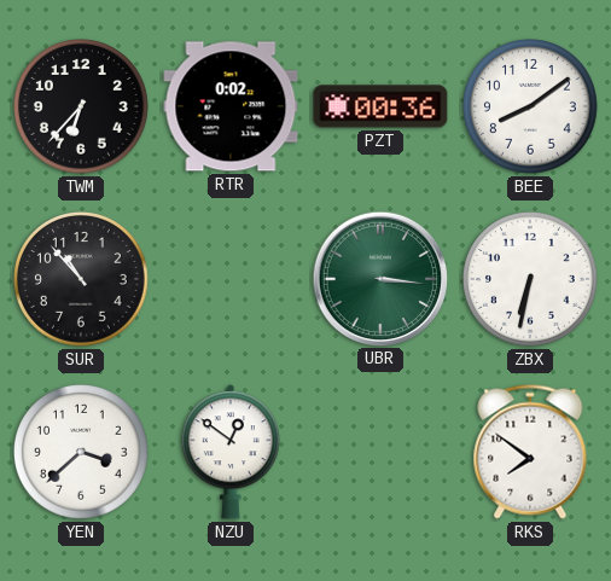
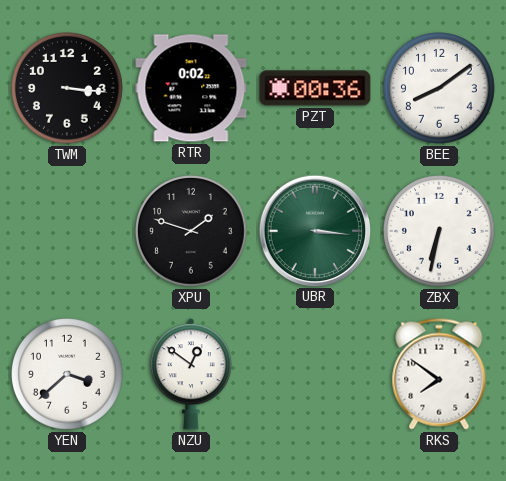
TWM: 6:37 -> 3:16
SUR: 10:53 -> none
XPU: none -> 1:48
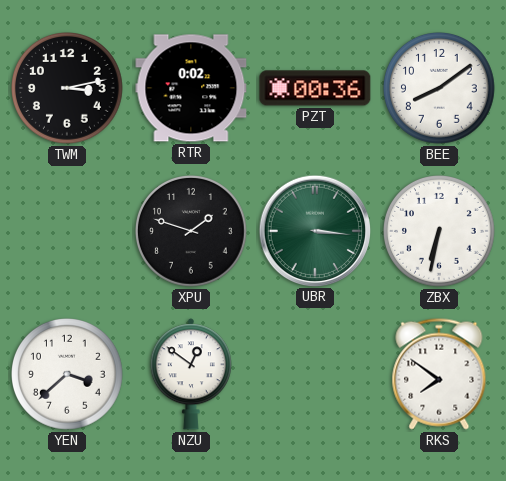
TWM: 3:16 -> 3:13
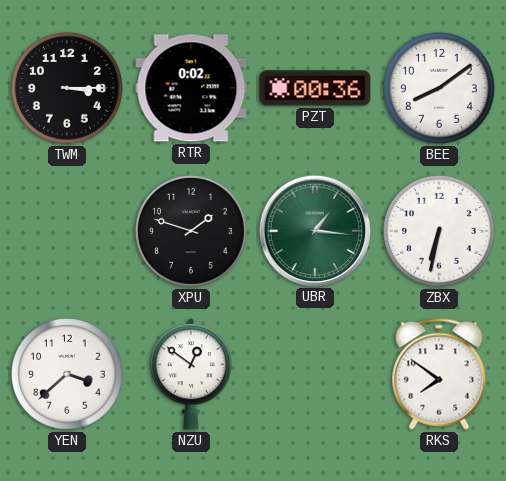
TWM: 3:13 -> 3:15
UBR: 3:16 -> 1:16
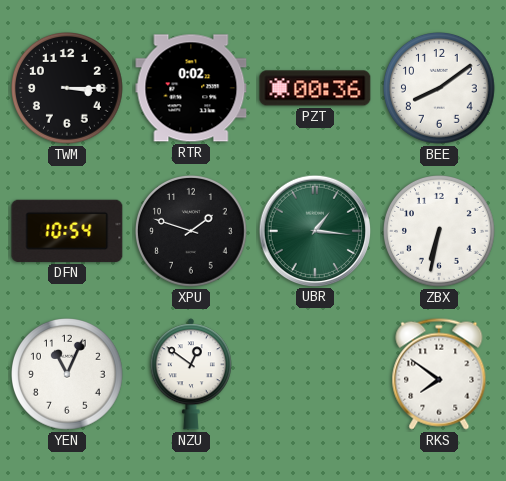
DFN: none -> 10:54
YEN: 3:38 -> 11:04
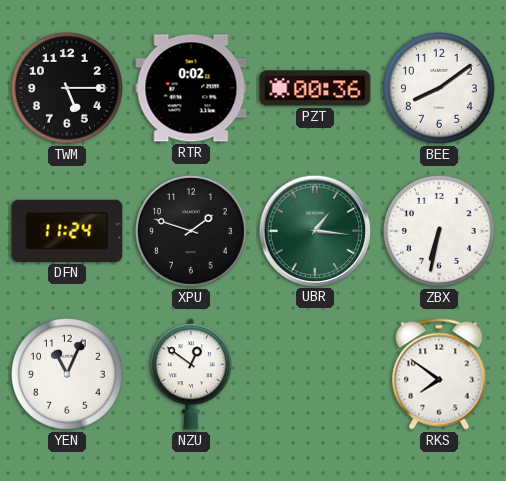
TWM: 3:15 -> 5:15
DFN: 10:54 -> 11:24
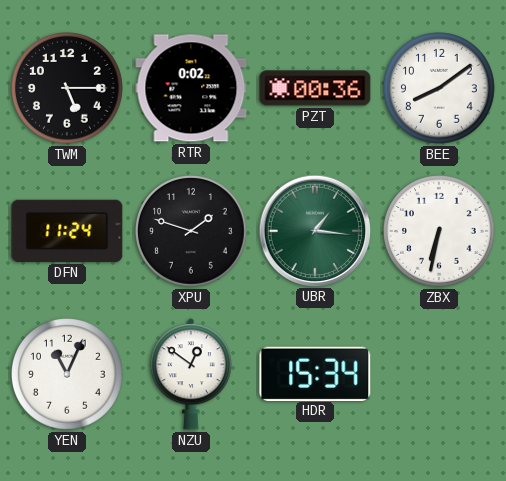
HDR: none -> 15:34
RKS: 7:51 -> none
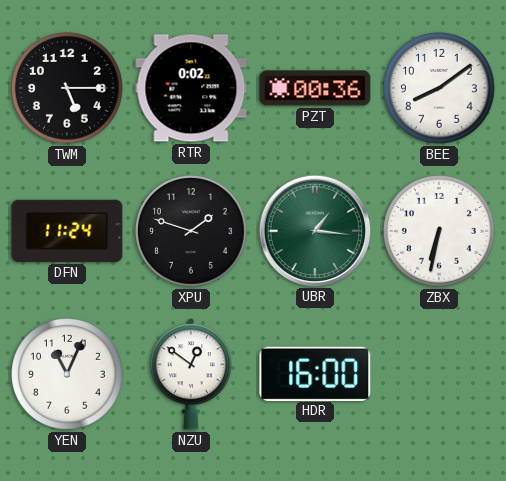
HDR: 15:34 -> 16:00
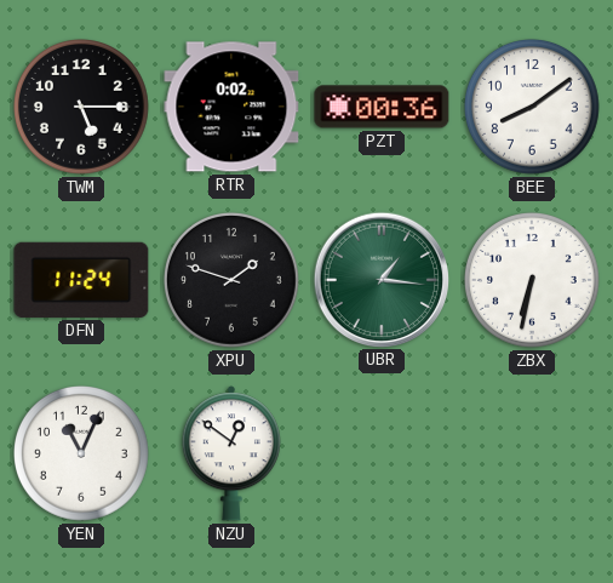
HDR: 16:00 -> none
